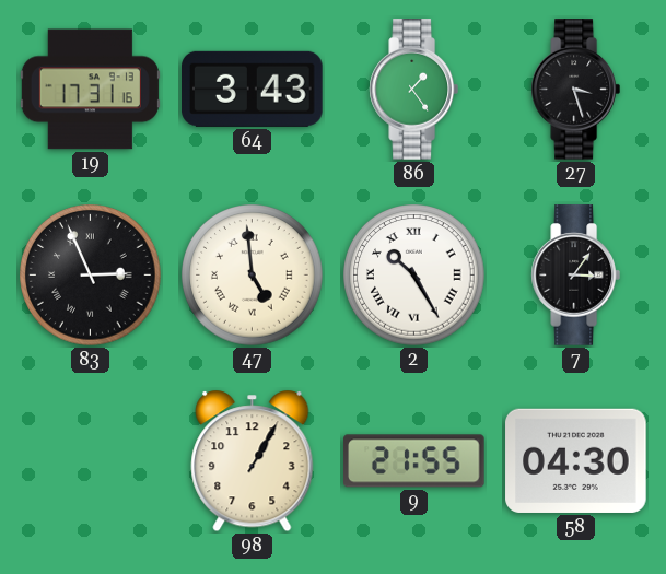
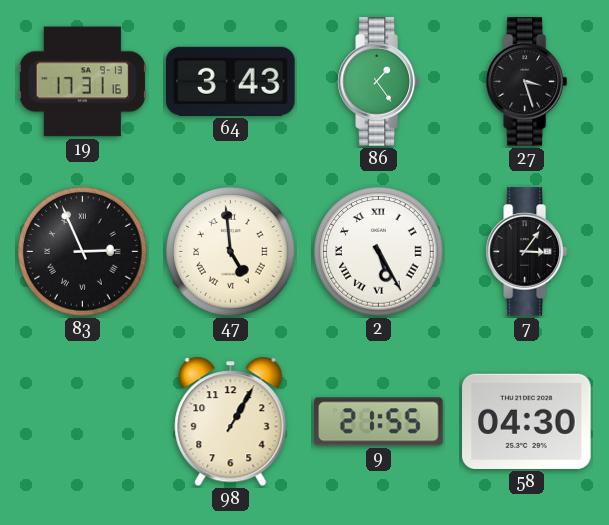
2: 10:25 -> 5:25
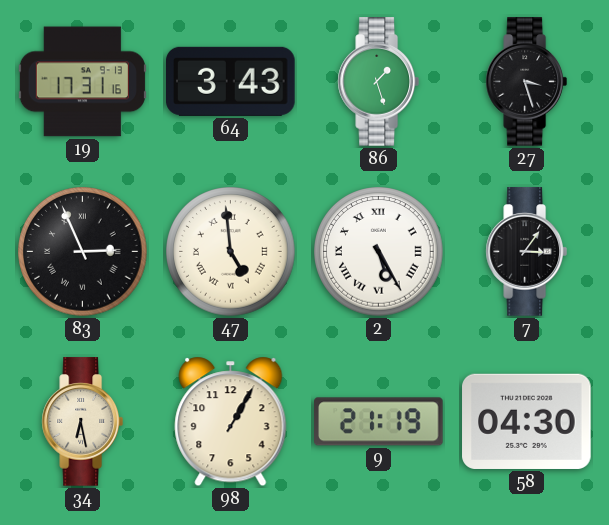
86: 1:24 -> 1:27
34: none -> 6:28
9: 21:55 -> 21:19
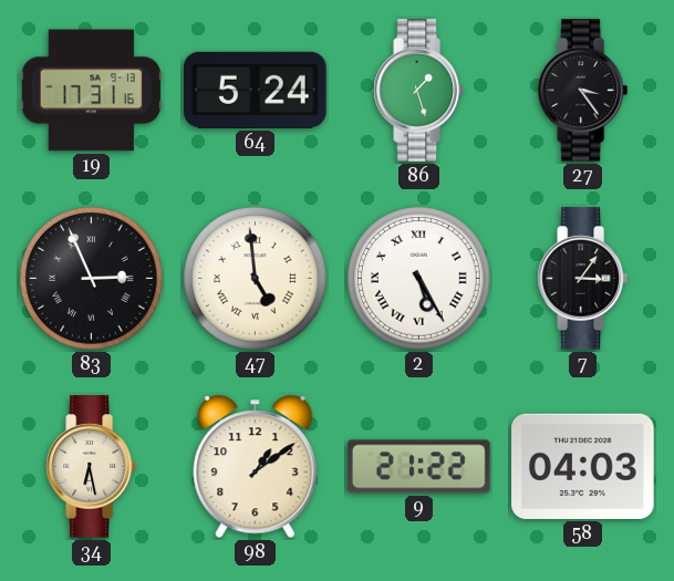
64: 3:43 -> 5:24
27: 3:27 -> 3:24
98: 1:05 -> 1:09
9: 21:19 -> 21:22
58: 04:30 -> 04:03
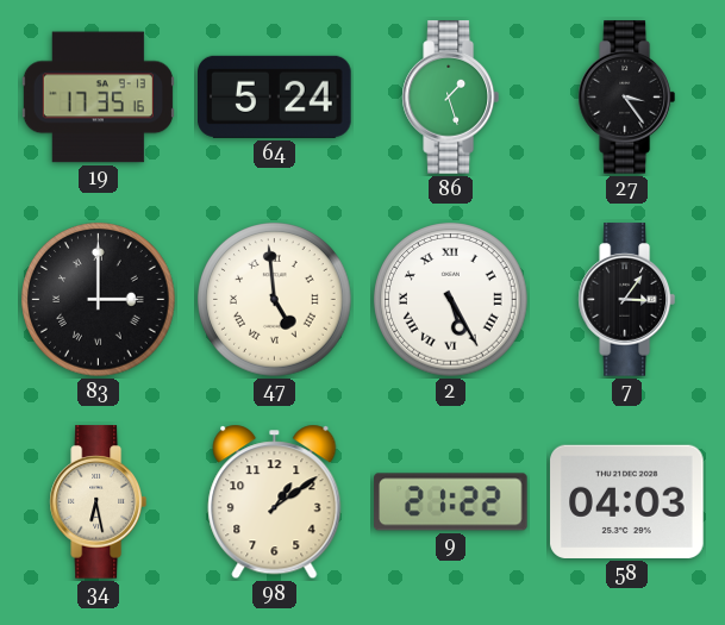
19: 17:31 -> 17:35
83: 2:56 -> 3:00
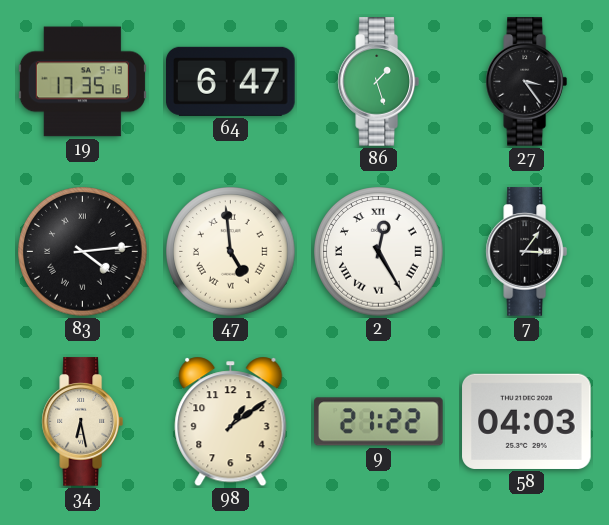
64: 5:24 -> 6:47
83: 3:00 -> 4:14
2: 5:25 -> 12:25
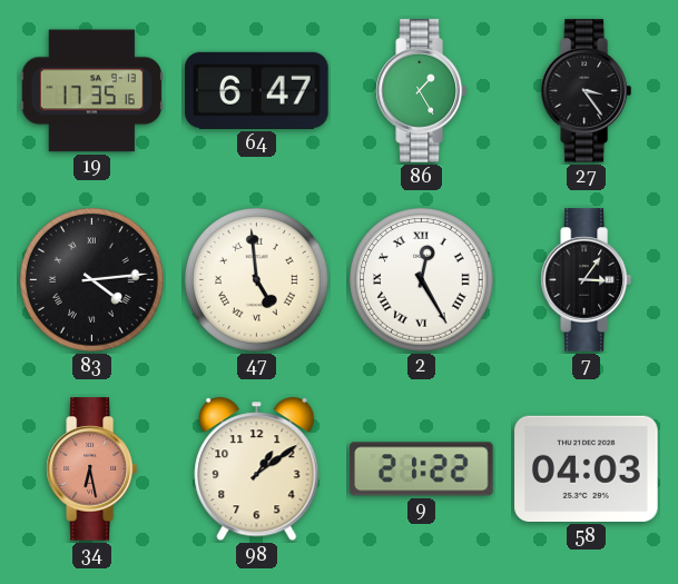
86: 1:27 -> 1:25
34 dial: cream -> salmon
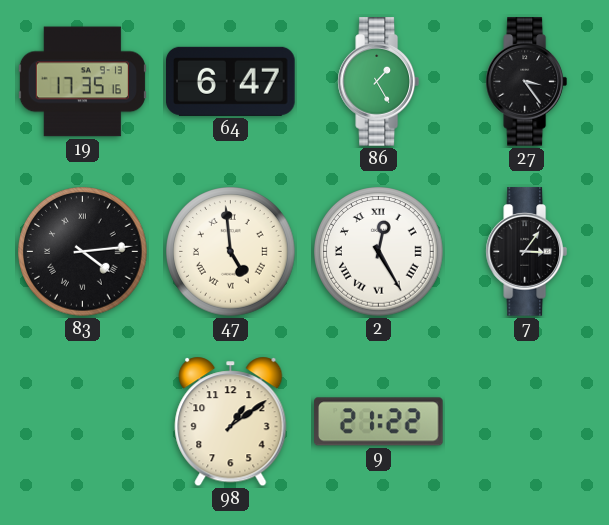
34: 6:28 -> none
58: 04:03 -> none
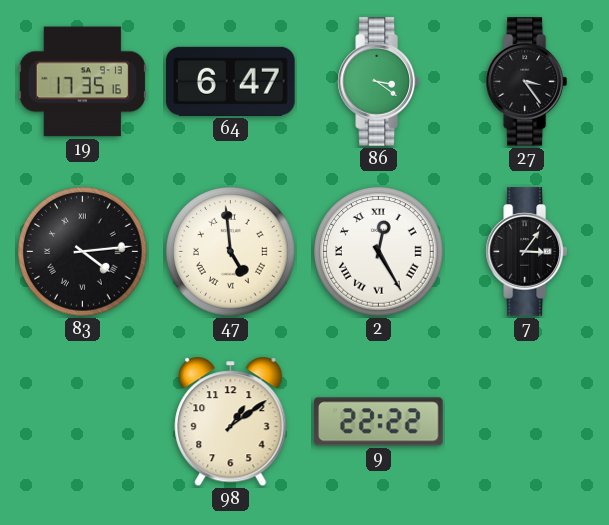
86: 1:25 -> 3:21
9: 21:22 -> 22:22
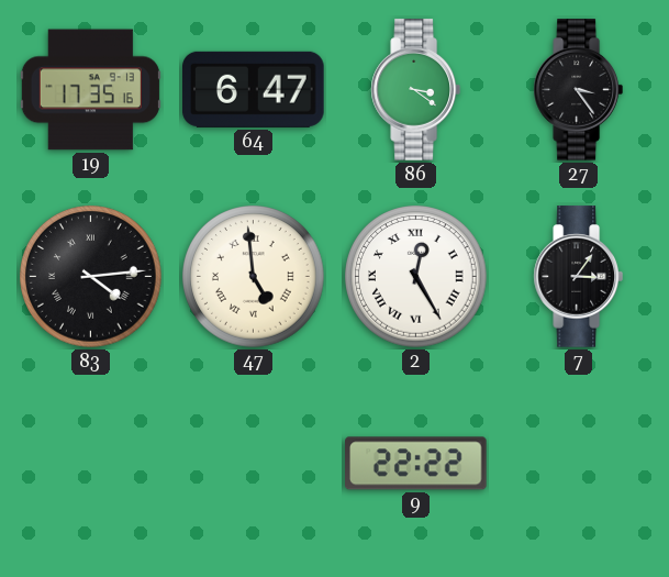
98: 1:09 -> none
